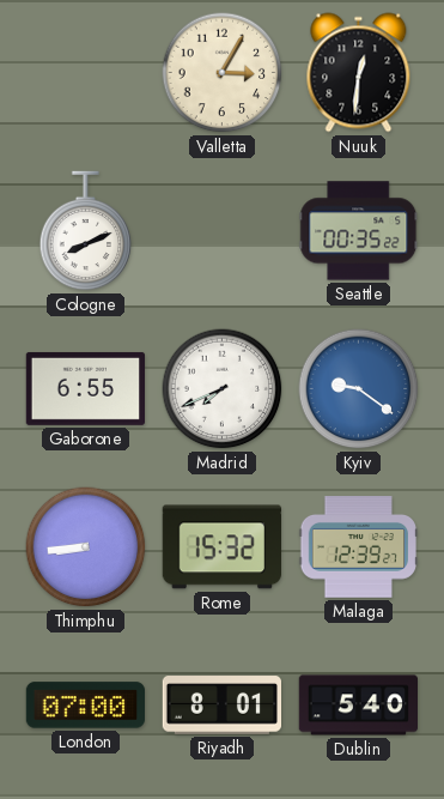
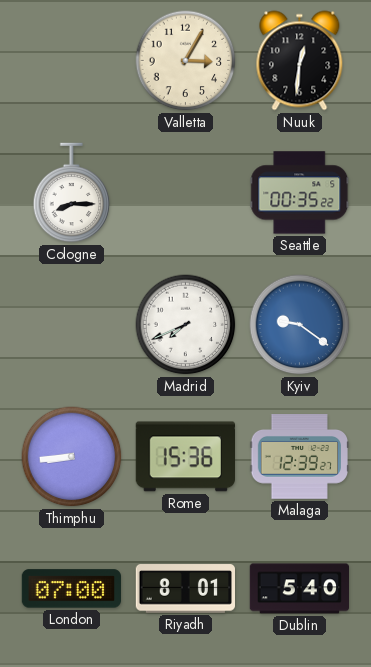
Cologne: 8:11 -> 8:15
Gaborone: 6:55 -> none
Rome: 15:32 -> 15:36
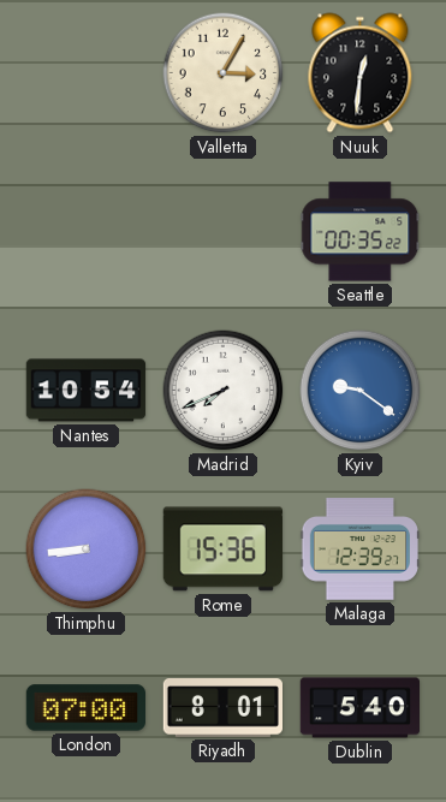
Cologne: 8:15 -> none
Nantes: none -> 10:54
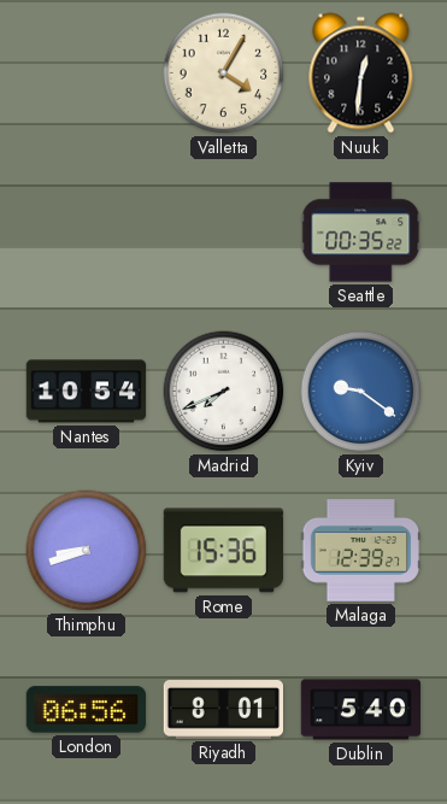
Valletta: 3:05 -> 4:05
Thimphu: 8:44 -> 8:42
London: 07:00 -> 06:56
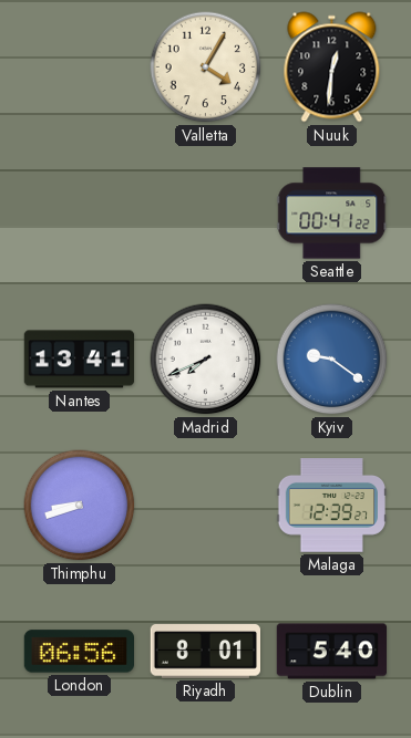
Seattle: 00:35 -> 00:41
Nantes: 10:54 -> 13:41
Rome: 15:36 -> none
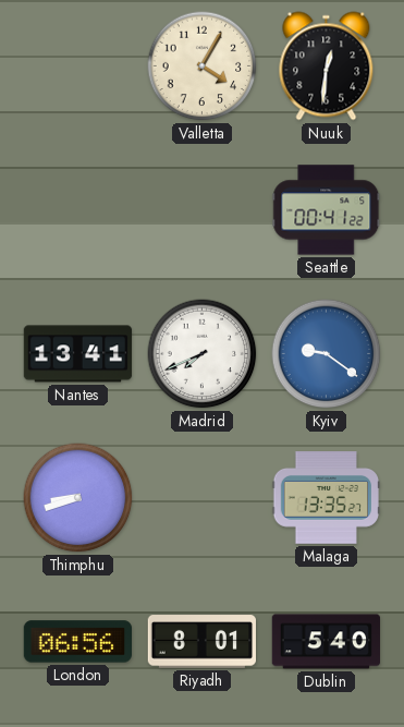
Malaga: 12:39 -> 13:35
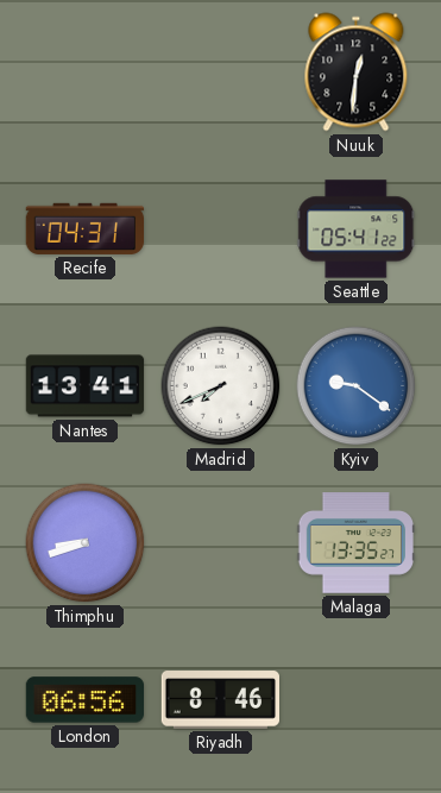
Valletta: 4:05 -> none
Recife: none -> 04:31
Seattle: 00:41 -> 05:41
Riyadh: 8:01 -> 8:46
Dublin: 5:40 -> none
